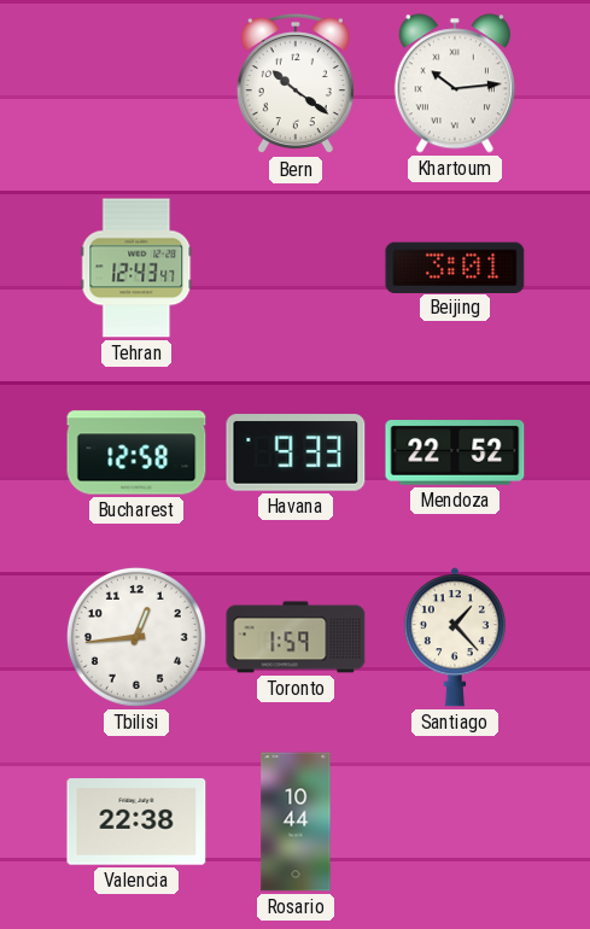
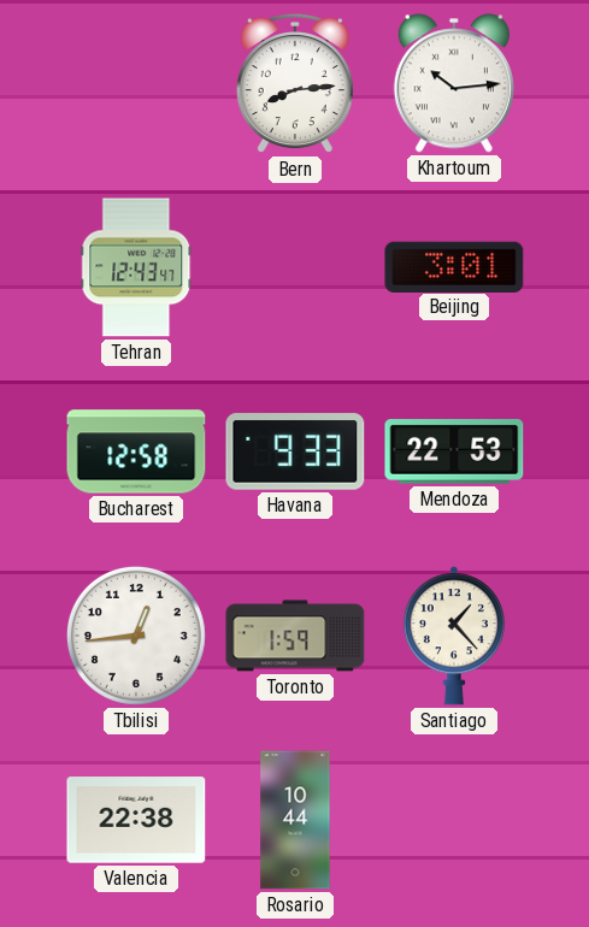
Bern: 10:21 -> 8:14
Mendoza: 22:52 -> 22:53
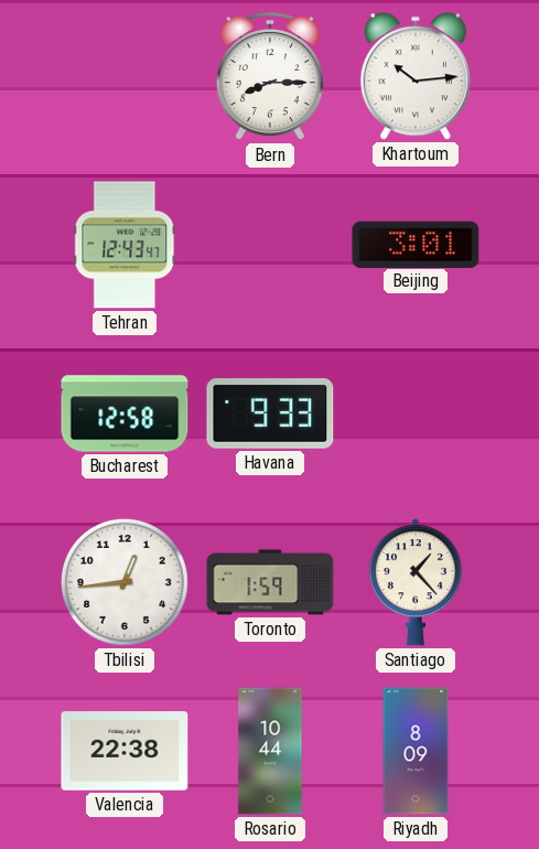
Bern: 8:14 -> 8:15
Mendoza: 22:53 -> none
Riyadh: none -> 8:09
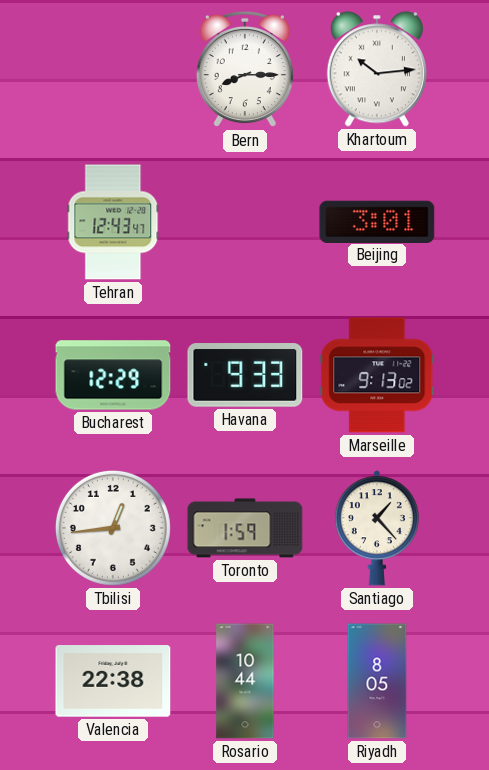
Bucharest: 12:58 -> 12:29
Marseille: none -> 9:13
Riyadh: 8:09 -> 8:05
